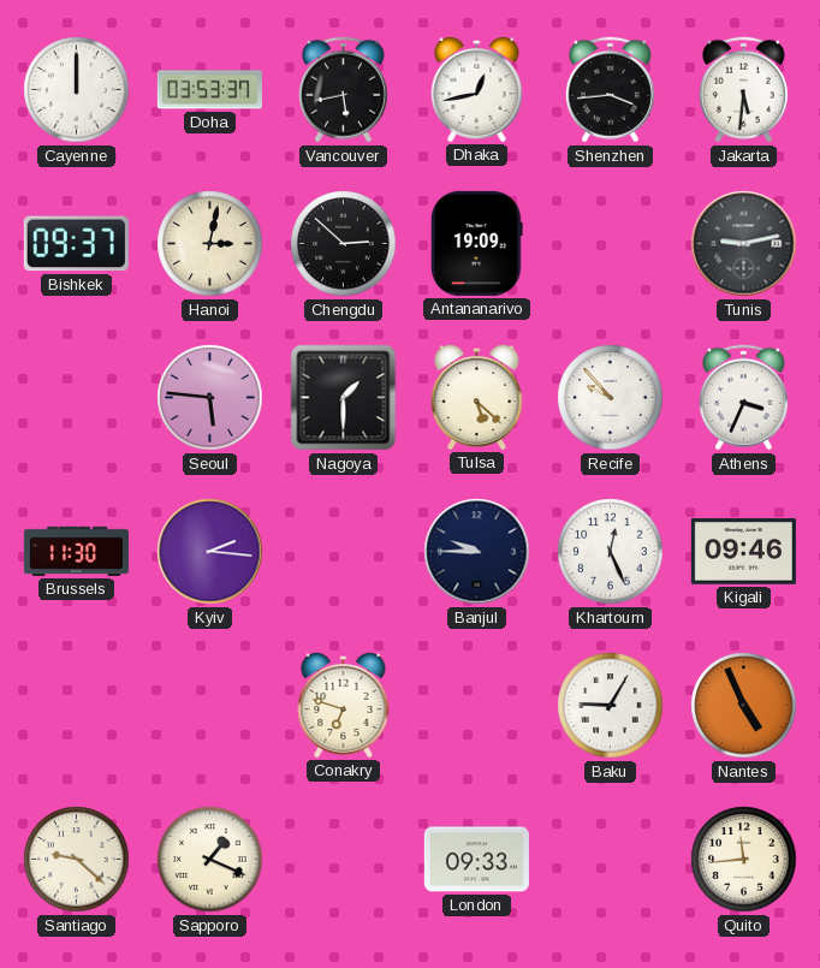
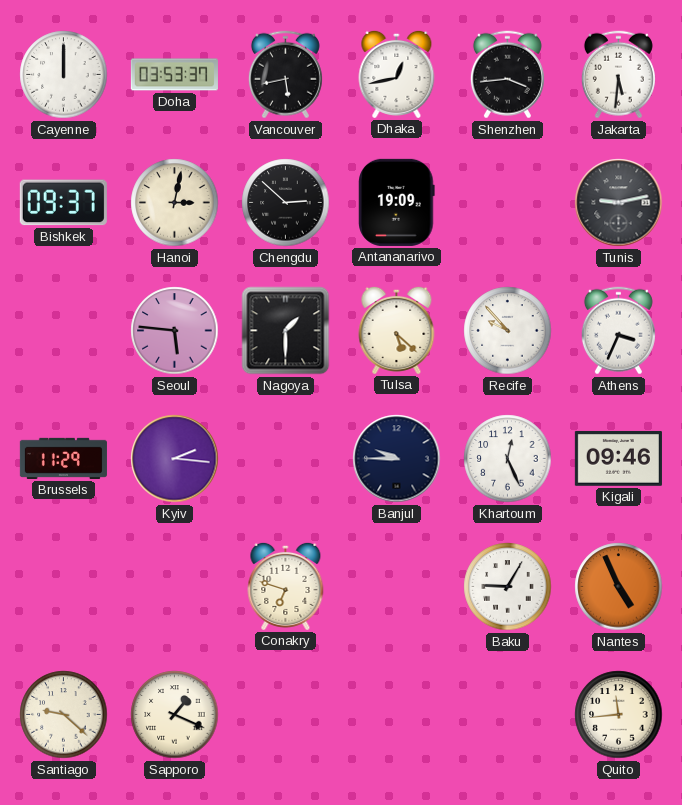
Brussels: 11:30 -> 11:29
London: 09:33 -> none
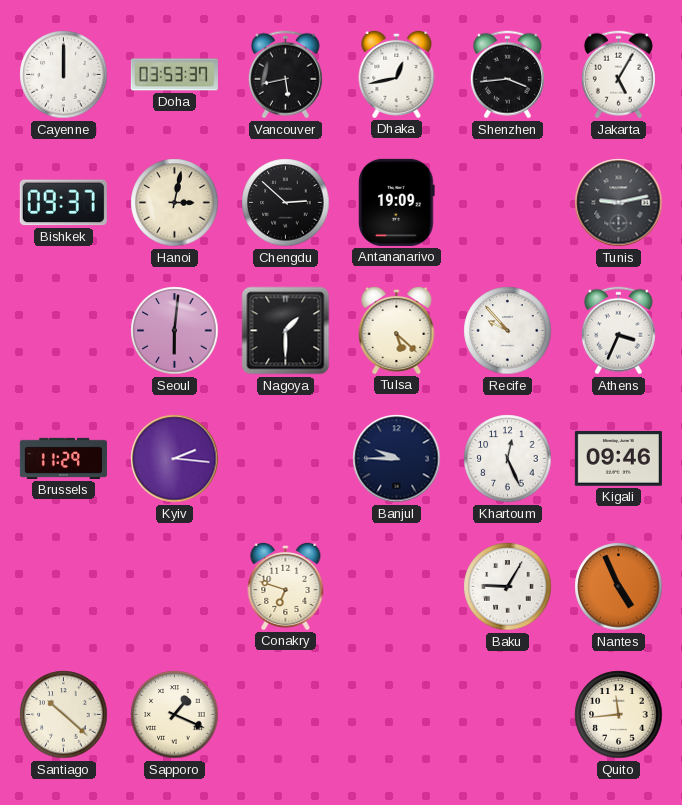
Jakarta: 5:31 -> 5:05
Seoul: 5:46 -> 6:01
Santiago: 9:22 -> 10:22
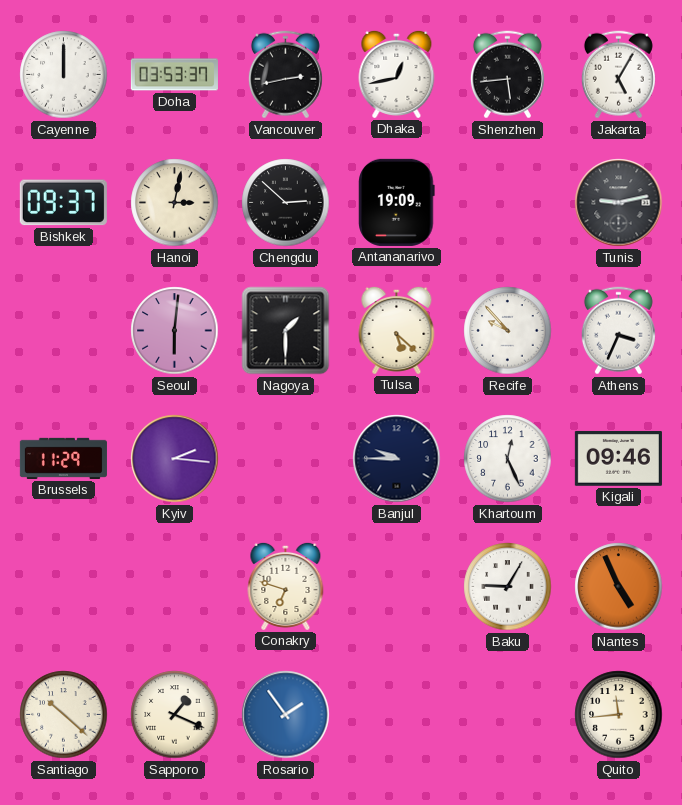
Vancouver: 5:43 -> 2:43
Shenzhen: 3:44 -> 5:44
Rosario: none -> 1:54
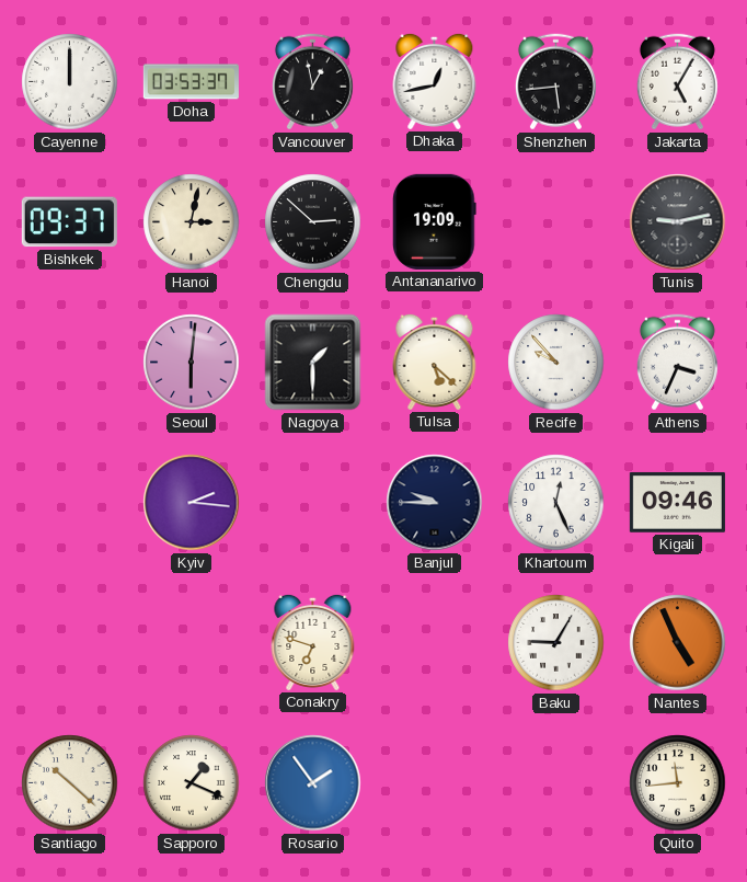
Vancouver: 2:43 -> 12:58
Brussels: 11:29 -> none
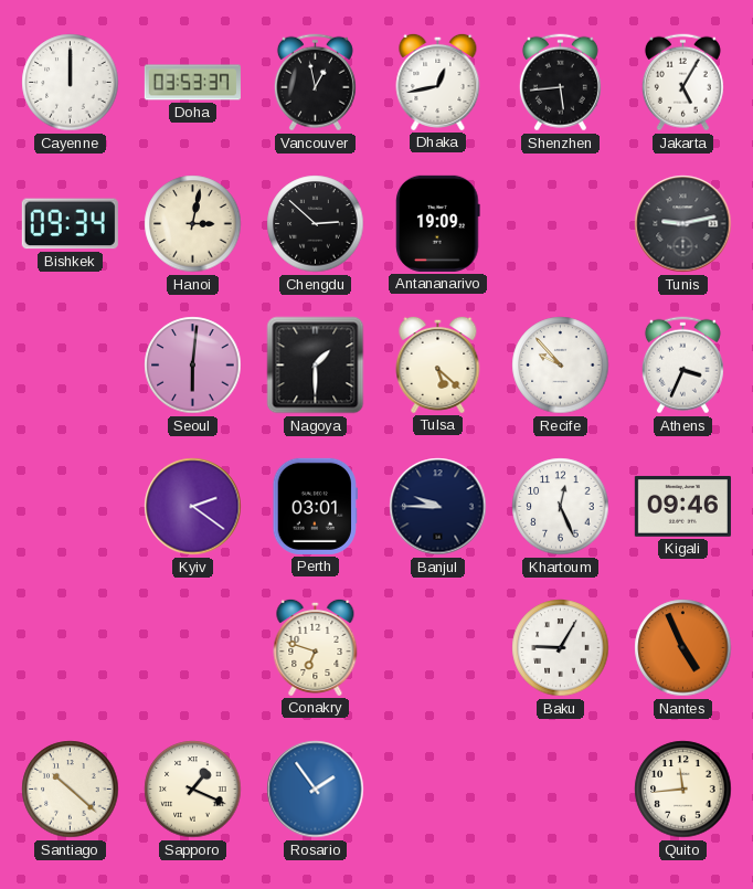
Bishkek: 09:37 -> 09:34
Kyiv: 2:16 -> 2:21
Perth: none -> 03:01
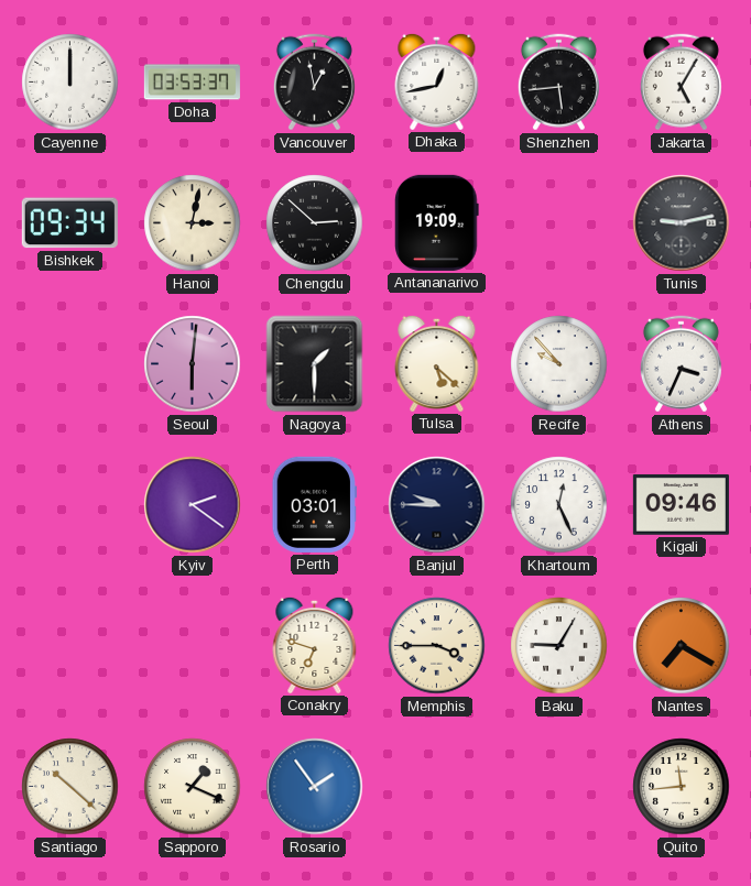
Memphis: none -> 3:45
Nantes: 4:56 -> 7:20
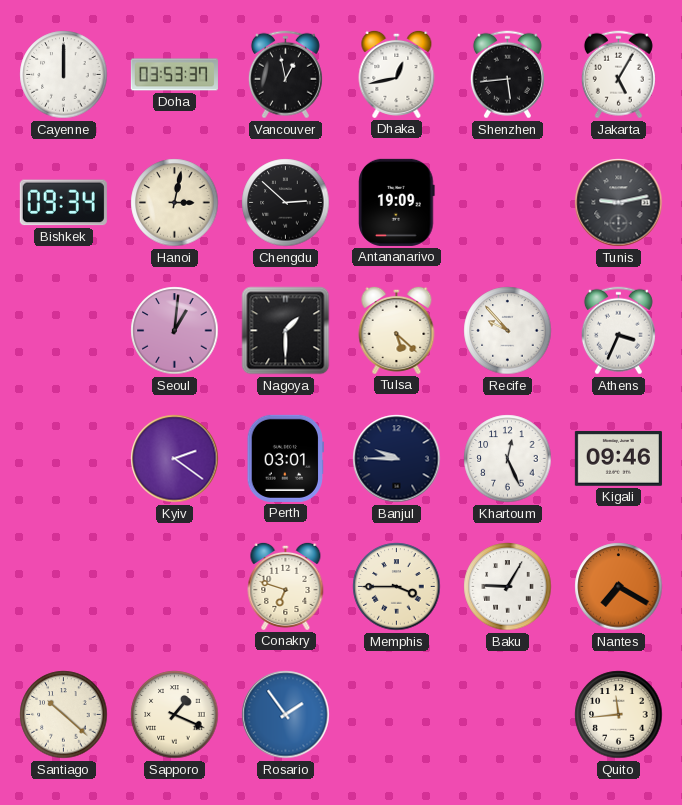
Seoul: 6:01 -> 1:01
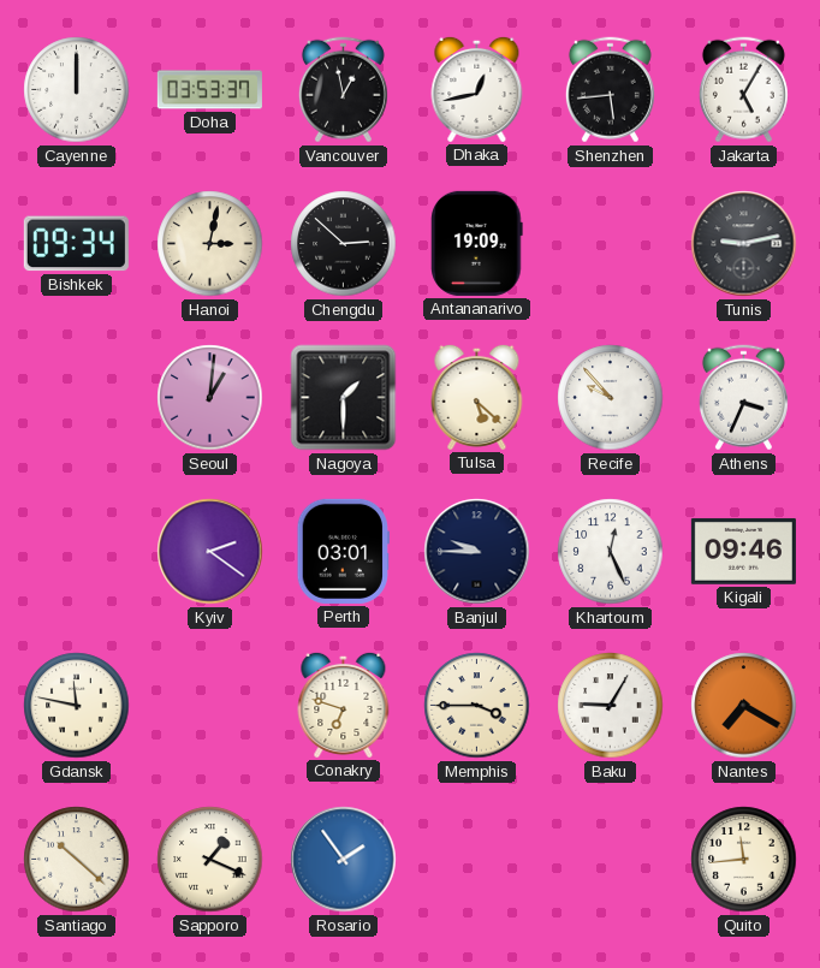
Gdansk: none -> 11:47
